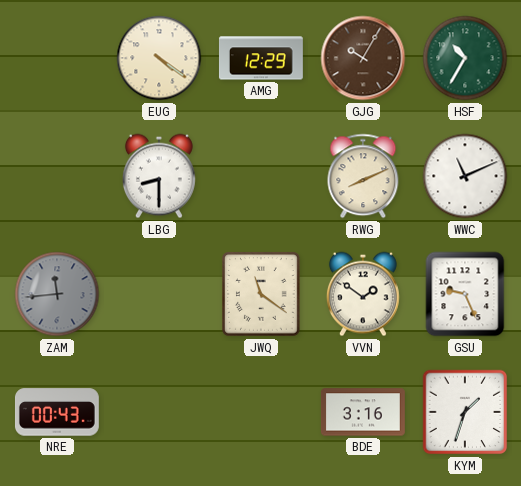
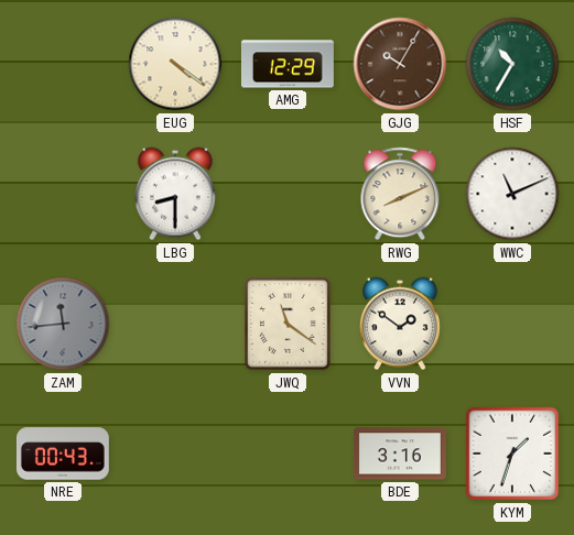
GSU: 9:26 -> none
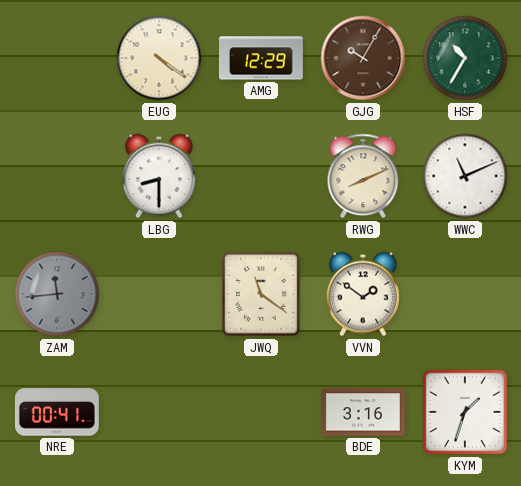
NRE: 00:43 -> 00:41
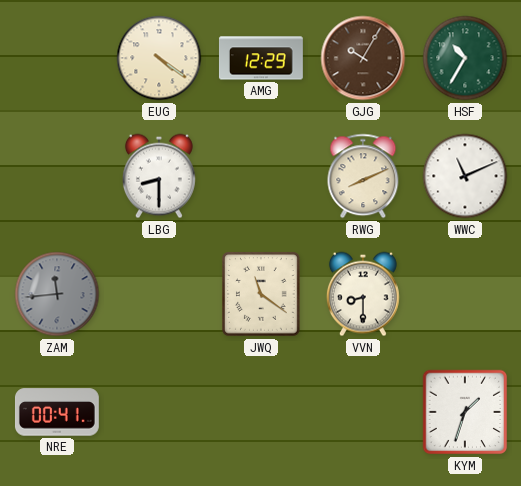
VVN: 1:51 -> 8:30
BDE: 3:16 -> none
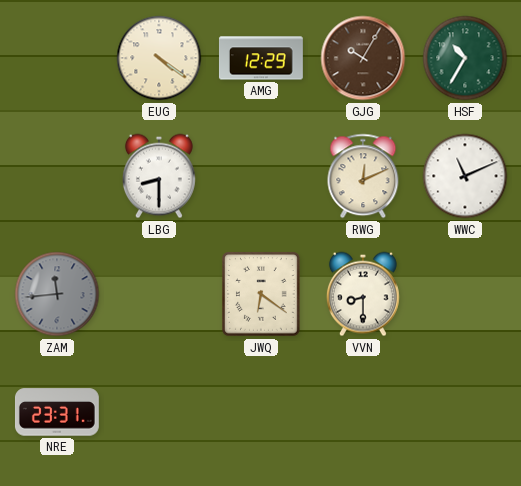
RWG: 8:11 -> 12:11
JWQ: 11:21 -> 6:21
NRE: 00:41 -> 23:31
KYM: 1:33 -> none
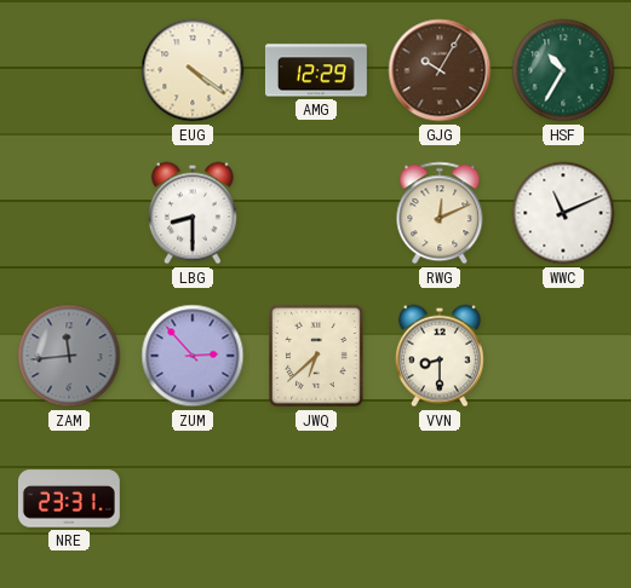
ZUM: none -> 2:53
JWQ: 6:21 -> 6:38
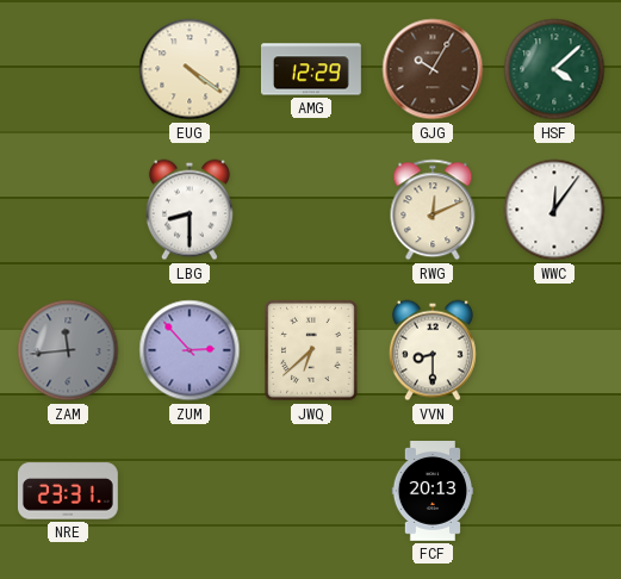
HSF: 10:35 -> 4:08
WWC: 11:11 -> 12:06
FCF: none -> 20:13
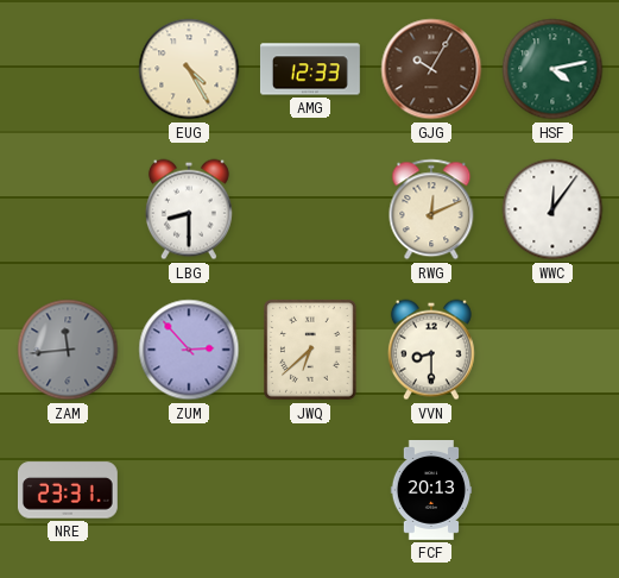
EUG: 4:21 -> 4:25
AMG: 12:29 -> 12:33
HSF: 4:08 -> 4:13
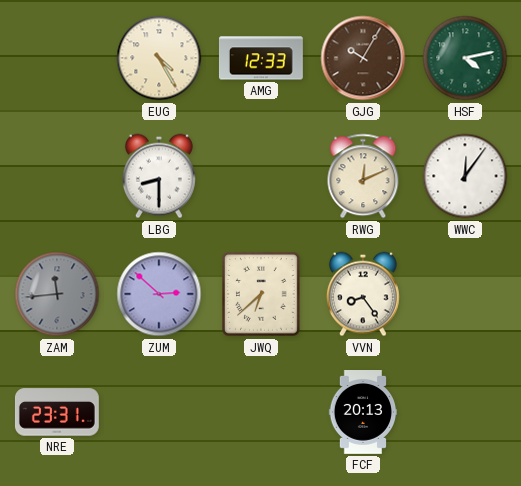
ZUM: 2:53 -> 2:52
VVN: 8:30 -> 8:24
